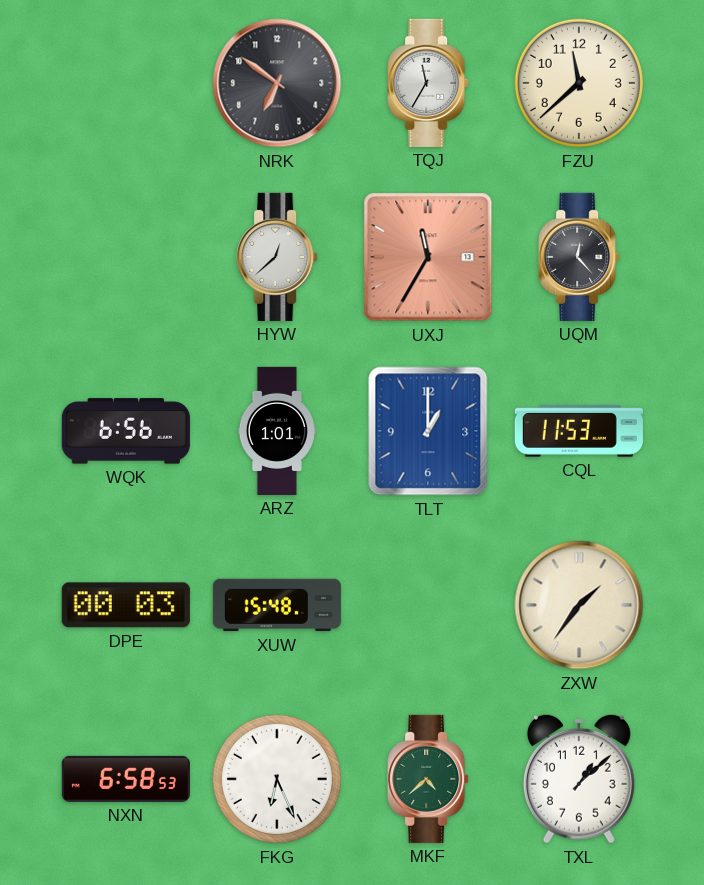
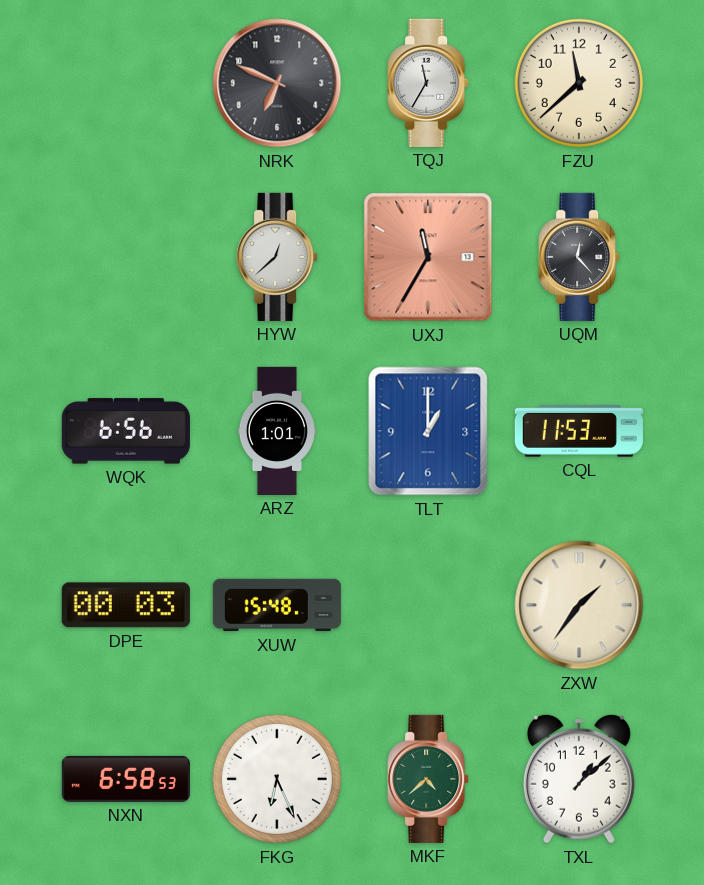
NRK: 6:51 -> 6:49
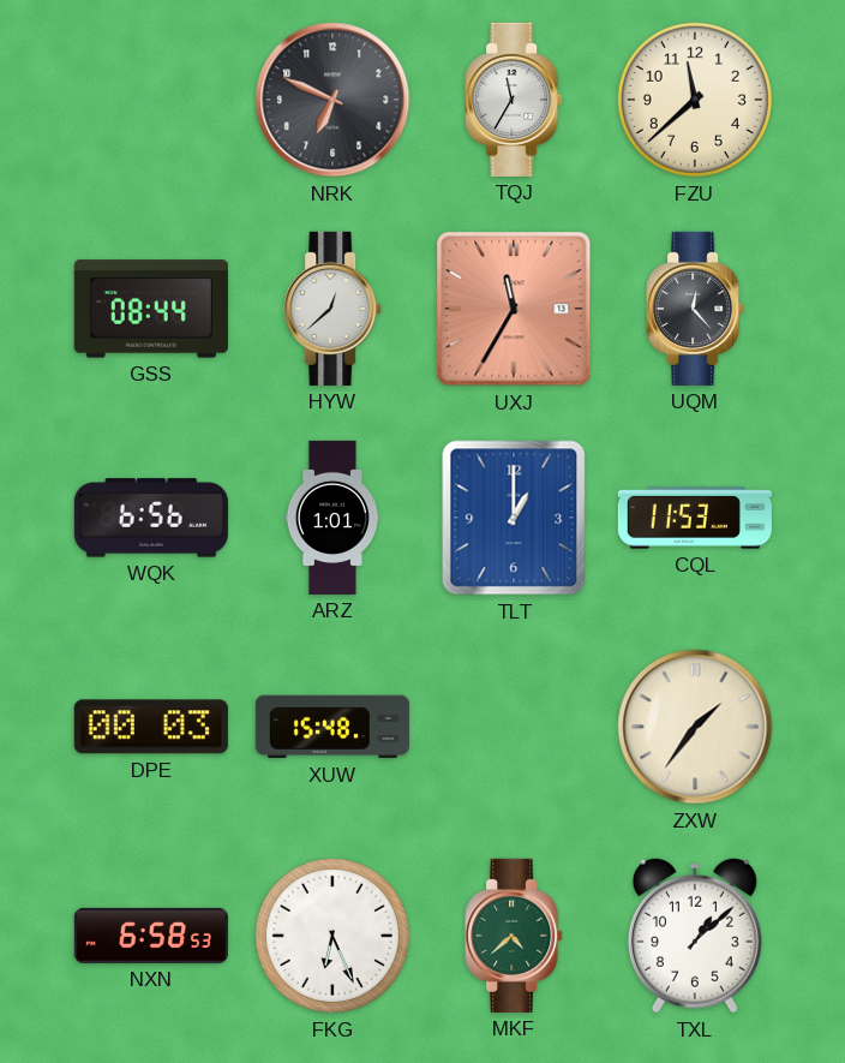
GSS: none -> 08:44
